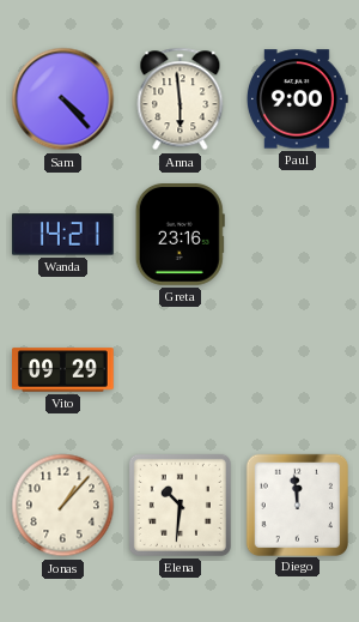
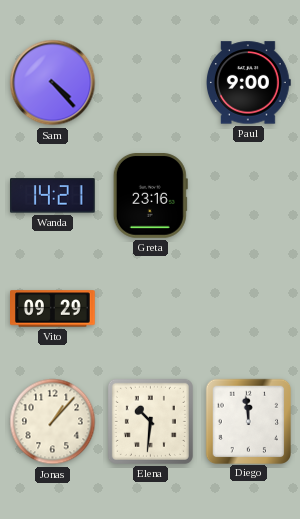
Anna: 5:59 -> none
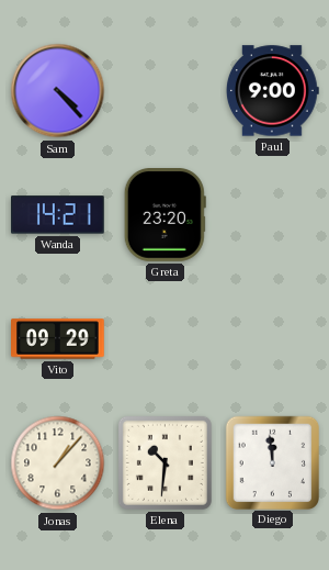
Greta: 23:16 -> 23:20
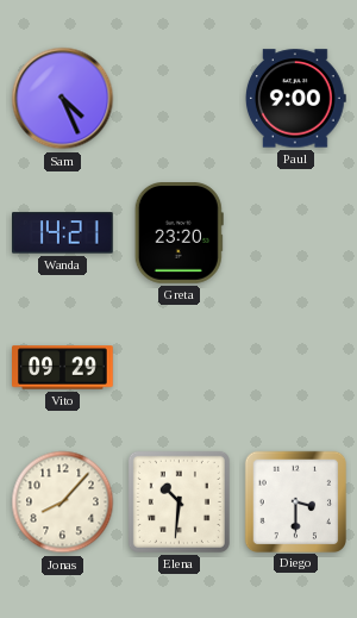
Sam: 4:23 -> 4:26
Jonas: 1:07 -> 8:07
Diego: 11:59 -> 3:30
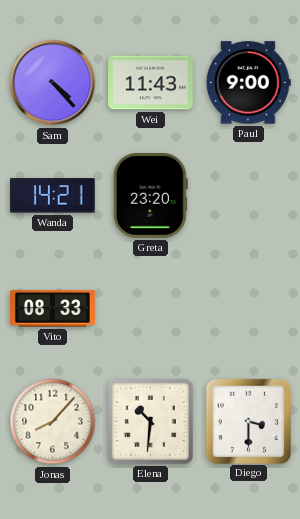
Sam: 4:26 -> 4:23
Wei: none -> 11:43
Vito: 09:29 -> 08:33
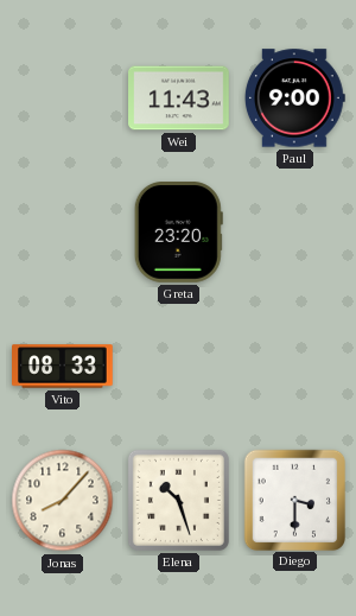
Sam: 4:23 -> none
Wanda: 14:21 -> none
Elena: 10:31 -> 10:27
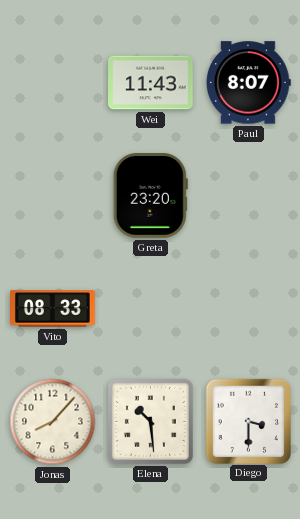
Paul: 9:00 -> 8:07
Elena: 10:27 -> 10:29
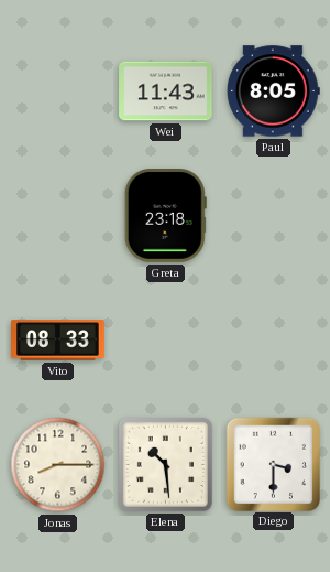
Paul: 8:07 -> 8:05
Greta: 23:20 -> 23:18
Jonas: 8:07 -> 8:15
